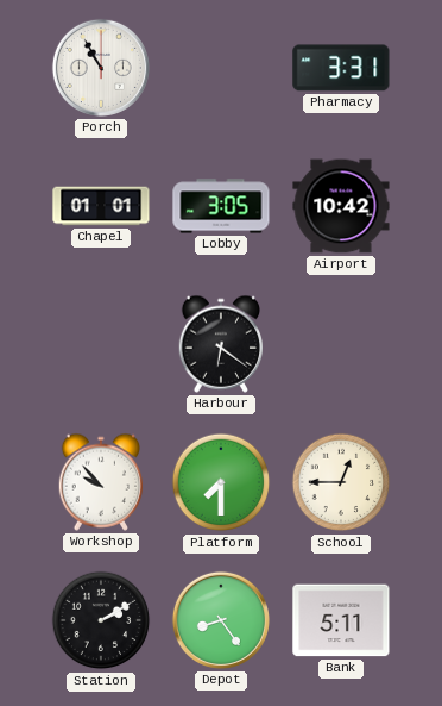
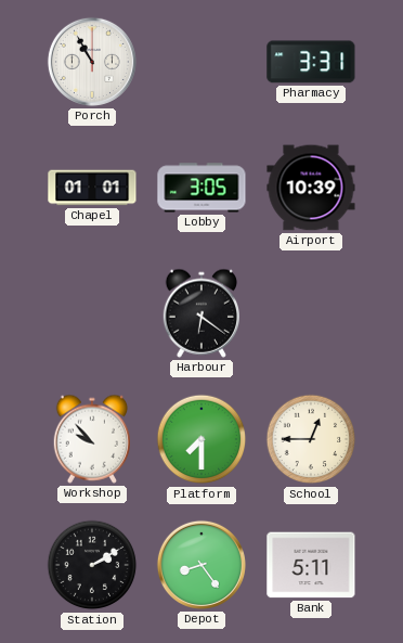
Airport: 10:42 -> 10:39
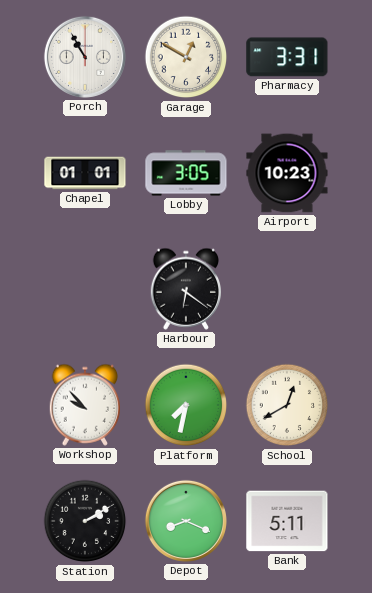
Garage: none -> 12:50
Airport: 10:39 -> 10:23
Platform: 7:30 -> 7:32
School: 12:45 -> 12:40
Depot: 8:24 -> 8:19
